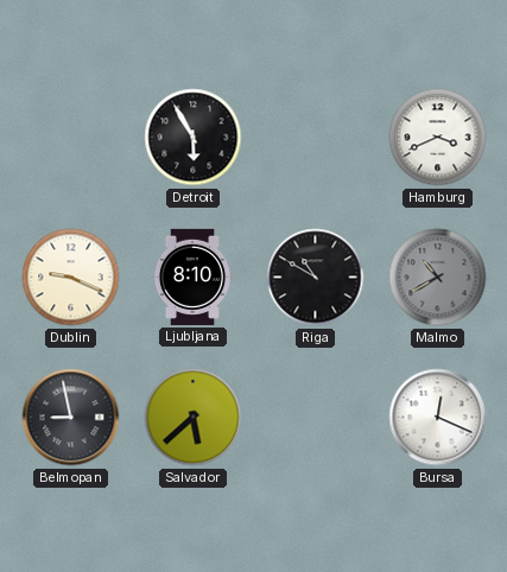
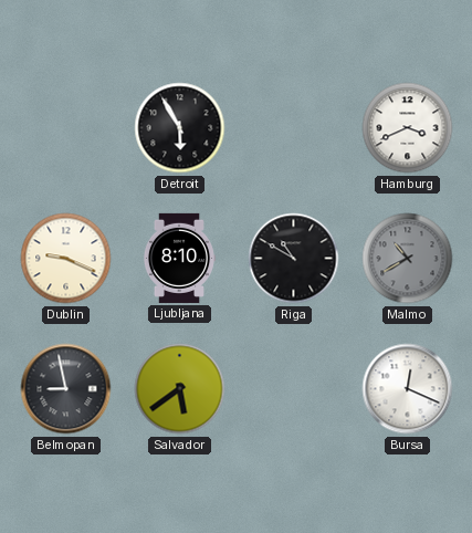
Salvador: 5:38 -> 5:39
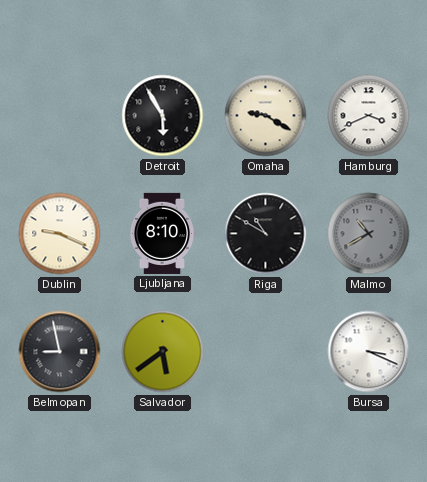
Omaha: none -> 9:20
Bursa: 12:19 -> 3:19
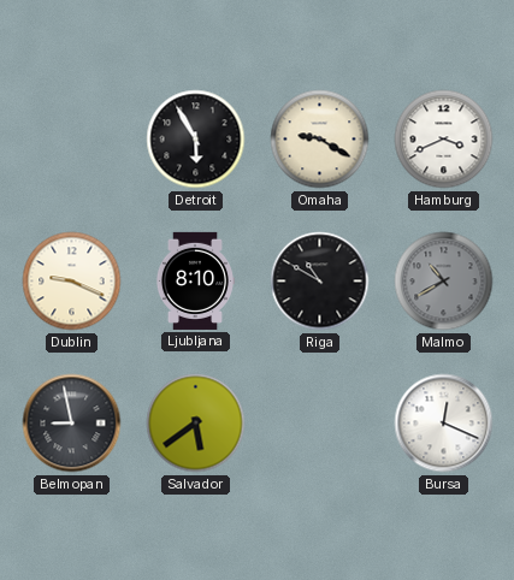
Bursa: 3:19 -> 12:19
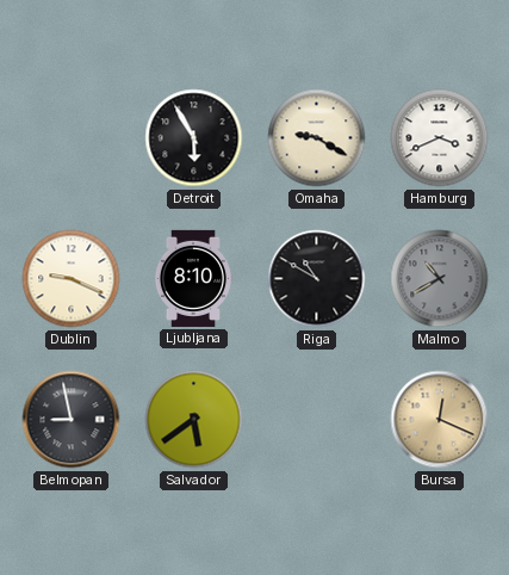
Bursa dial: white -> champagne
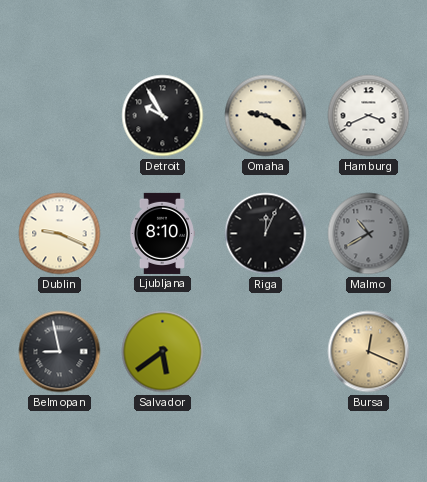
Detroit: 5:55 -> 9:55
Riga: 10:50 -> 12:04
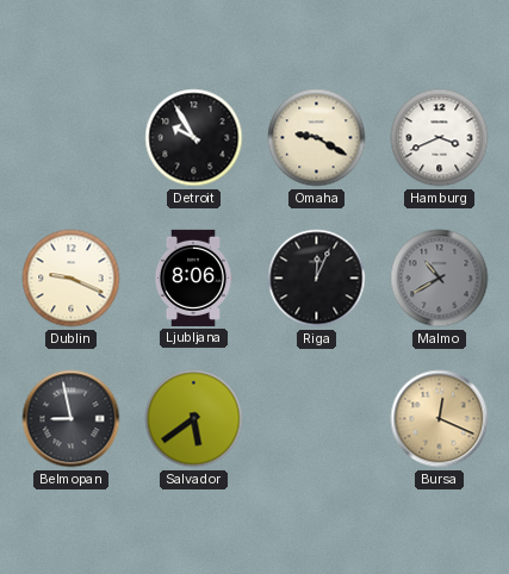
Ljubljana: 8:10 -> 8:06
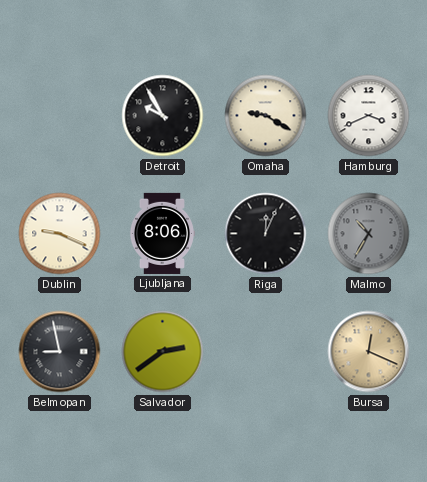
Malmo: 10:40 -> 10:35
Salvador: 5:39 -> 2:39
